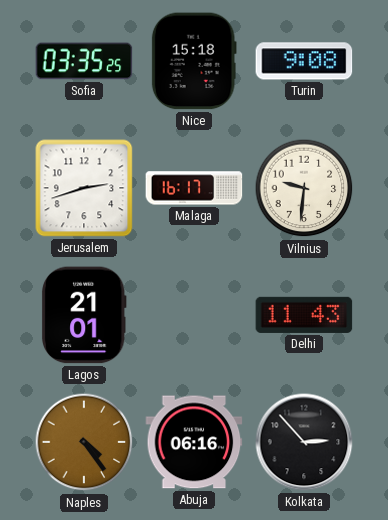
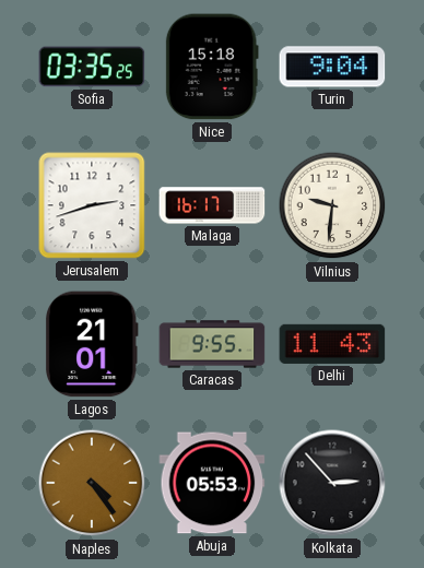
Turin: 9:08 -> 9:04
Caracas: none -> 9:55
Abuja: 06:16 -> 05:53
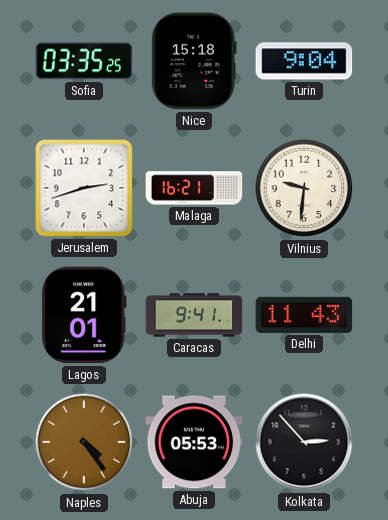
Malaga: 16:17 -> 16:21
Caracas: 9:55 -> 9:41
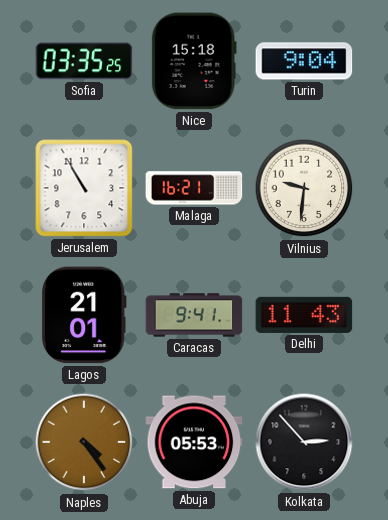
Jerusalem: 2:42 -> 10:55
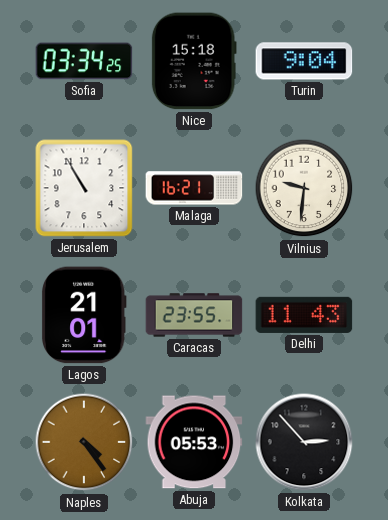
Sofia: 03:35 -> 03:34
Caracas: 9:41 -> 23:55
